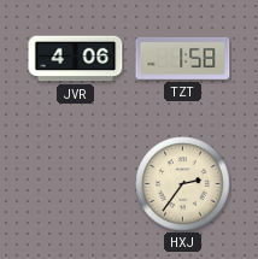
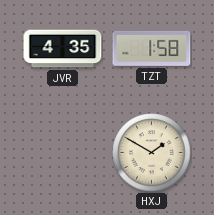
JVR: 4:06 -> 4:35
HXJ: 2:36 -> 1:50
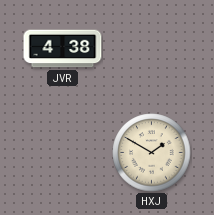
JVR: 4:35 -> 4:38
TZT: 1:58 -> none
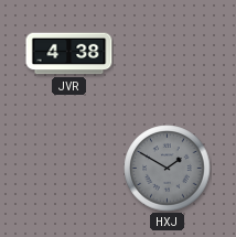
HXJ dial: cream -> grey
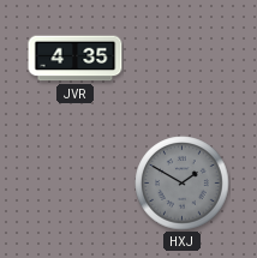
JVR: 4:38 -> 4:35
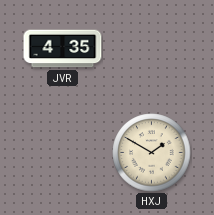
HXJ dial: grey -> cream
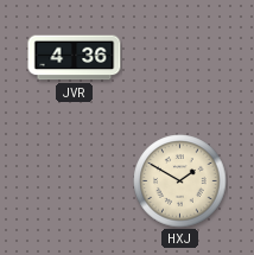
JVR: 4:35 -> 4:36
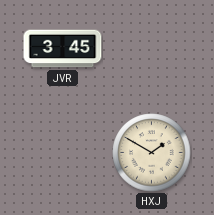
JVR: 4:36 -> 3:45
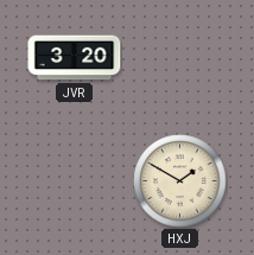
JVR: 3:45 -> 3:20
